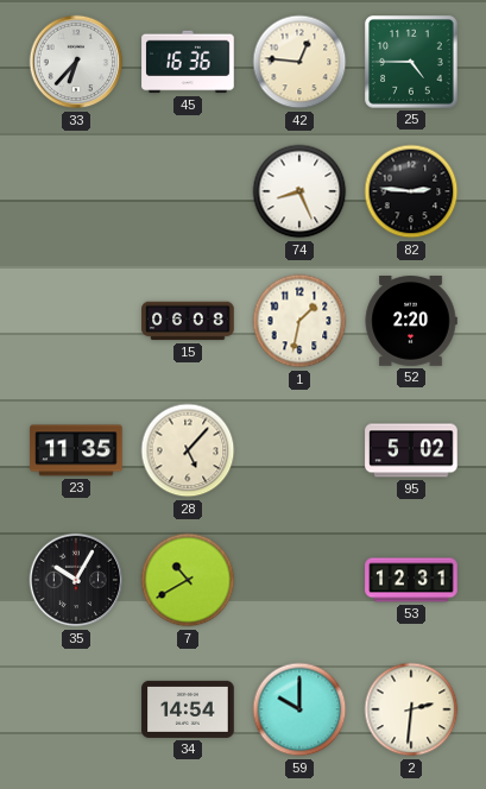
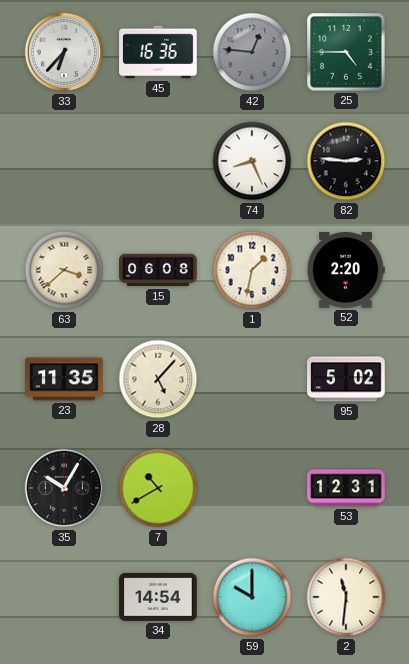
42 dial: cream -> grey
63: none -> 3:38
2: 2:31 -> 11:31
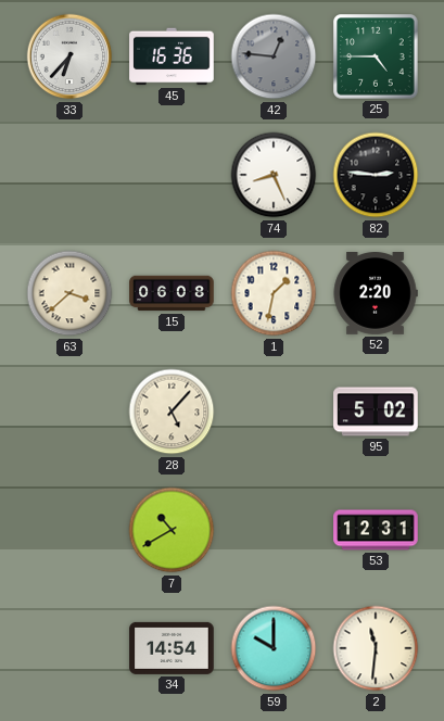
23: 11:35 -> none
35: 10:05 -> none
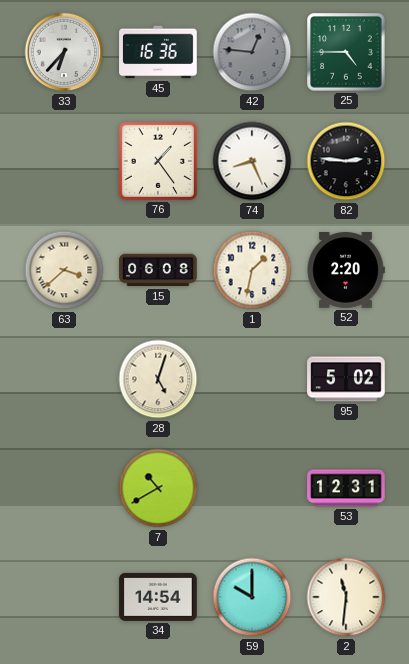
76: none -> 1:24
28: 5:07 -> 5:03
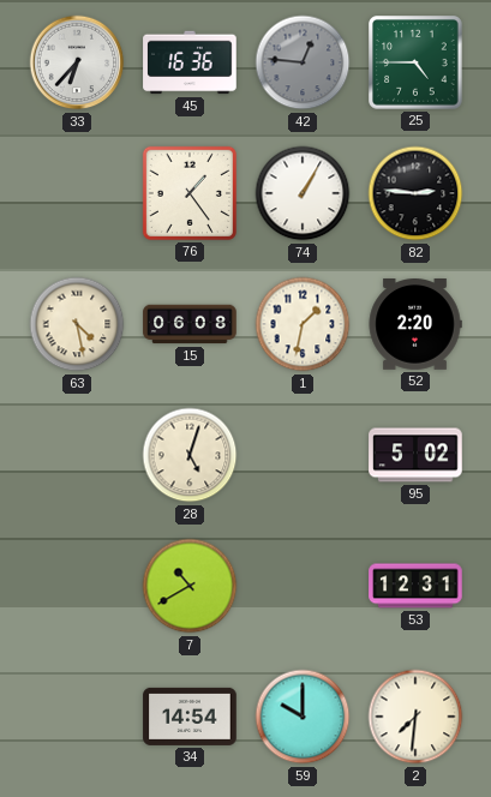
74: 8:26 -> 1:05
63: 3:38 -> 4:28
2: 11:31 -> 7:31
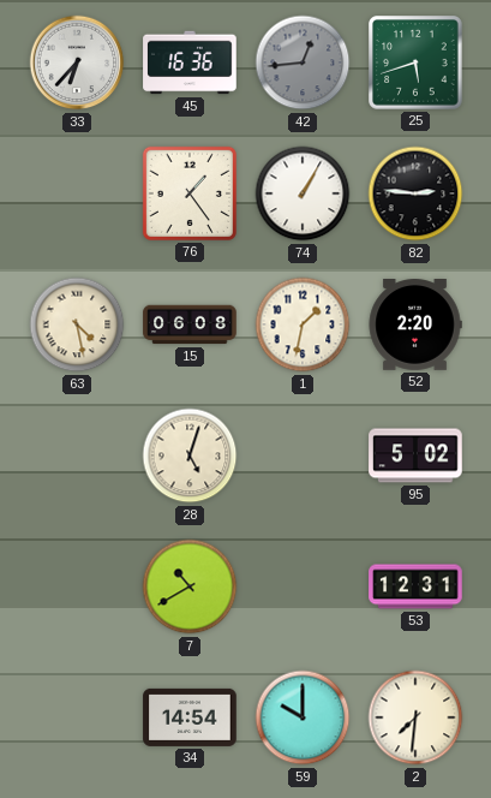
42: 12:46 -> 12:44
25: 4:45 -> 5:42
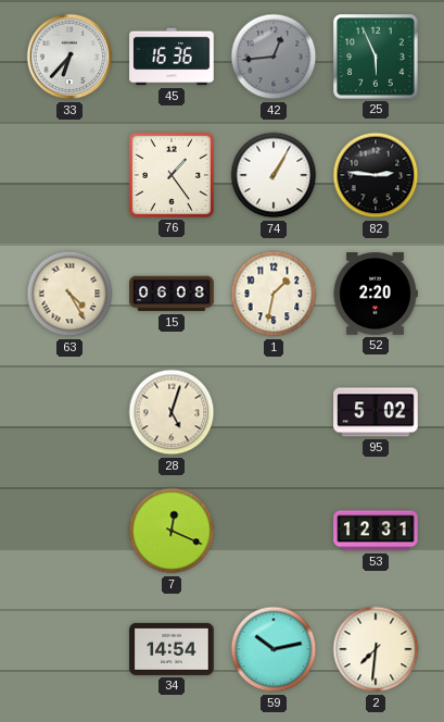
25: 5:42 -> 5:56
63: 4:28 -> 4:25
7: 10:40 -> 12:19
59: 10:00 -> 10:13
